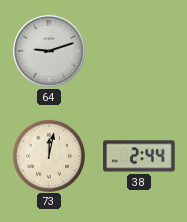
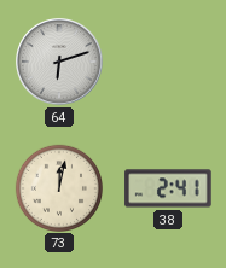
64: 9:12 -> 6:12
38: 2:44 -> 2:41
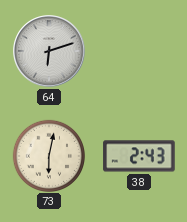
73: 12:02 -> 6:02
38: 2:41 -> 2:43
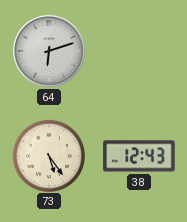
73: 6:02 -> 5:24
38: 2:43 -> 12:43
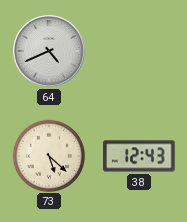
64: 6:12 -> 4:41
73: 5:24 -> 5:22
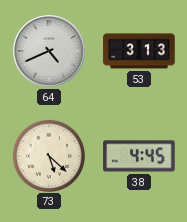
53: none -> 3:13
38: 12:43 -> 4:45
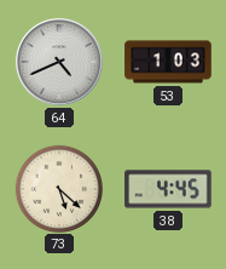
53: 3:13 -> 1:03
